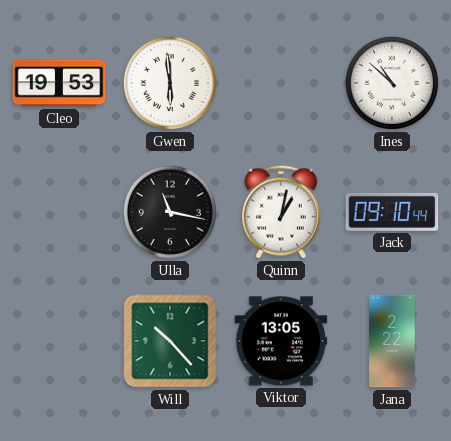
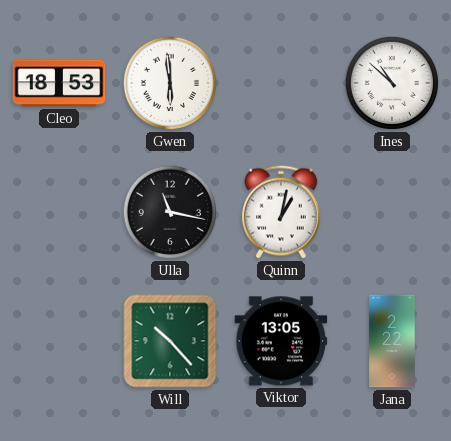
Cleo: 19:53 -> 18:53
Jack: 09:10 -> none
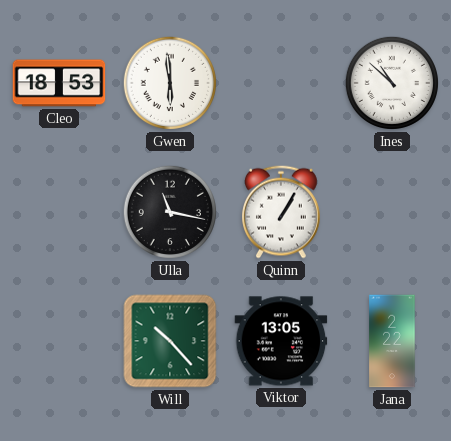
Quinn: 1:02 -> 1:05
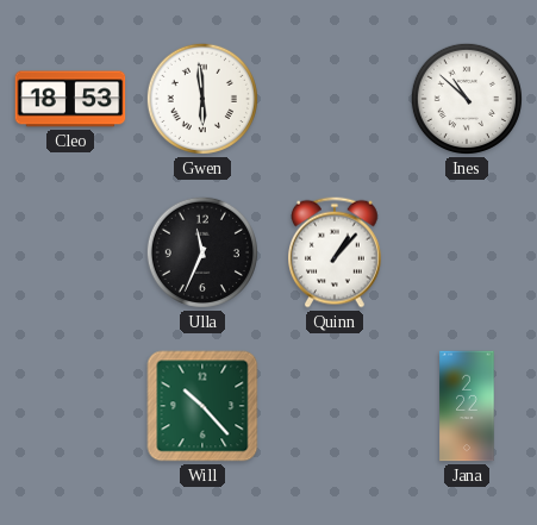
Ulla: 11:17 -> 11:34
Quinn: 1:05 -> 1:07
Viktor: 13:05 -> none
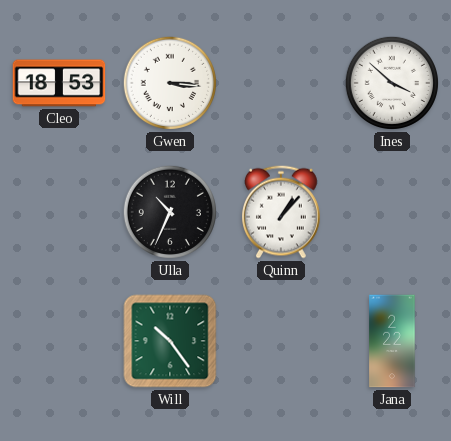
Gwen: 5:59 -> 3:16
Ines: 10:52 -> 3:52
Ulla: 11:34 -> 10:34
Will: 10:23 -> 10:24
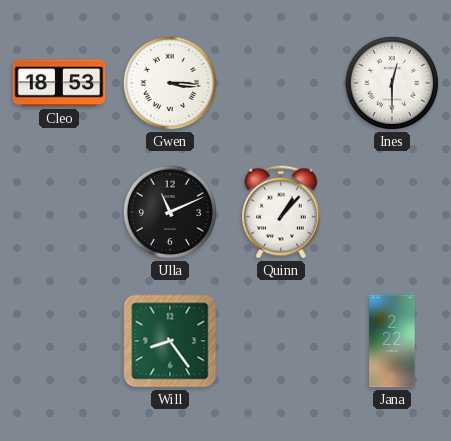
Ines: 3:52 -> 12:30
Ulla: 10:34 -> 11:11
Will: 10:24 -> 8:24
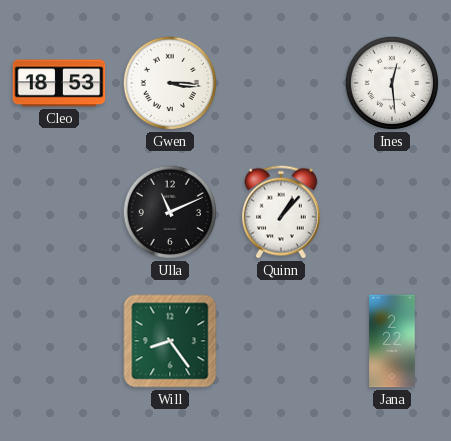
Ines: 12:30 -> 12:29
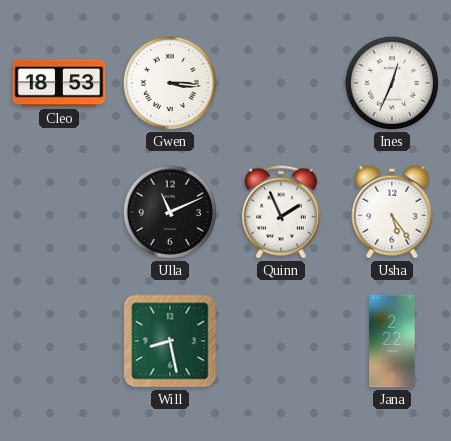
Ines: 12:29 -> 12:34
Quinn: 1:07 -> 1:56
Usha: none -> 5:24
Will: 8:24 -> 8:28
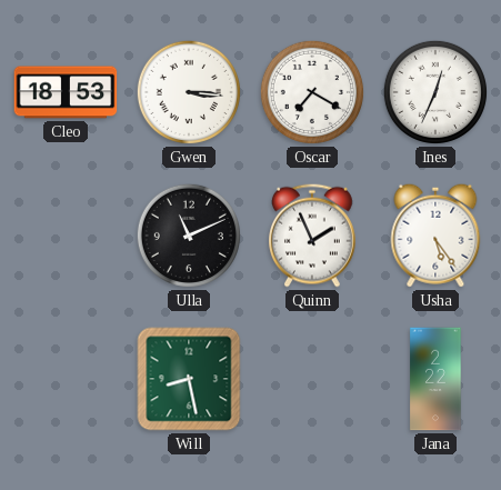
Oscar: none -> 7:20
